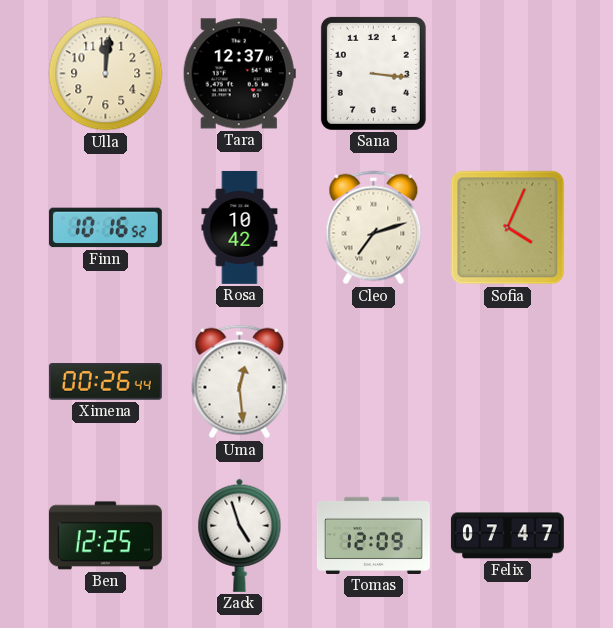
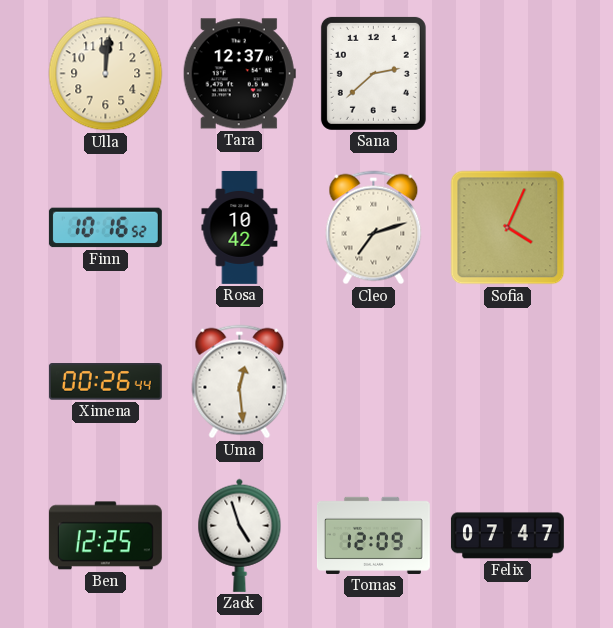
Sana: 3:16 -> 2:38
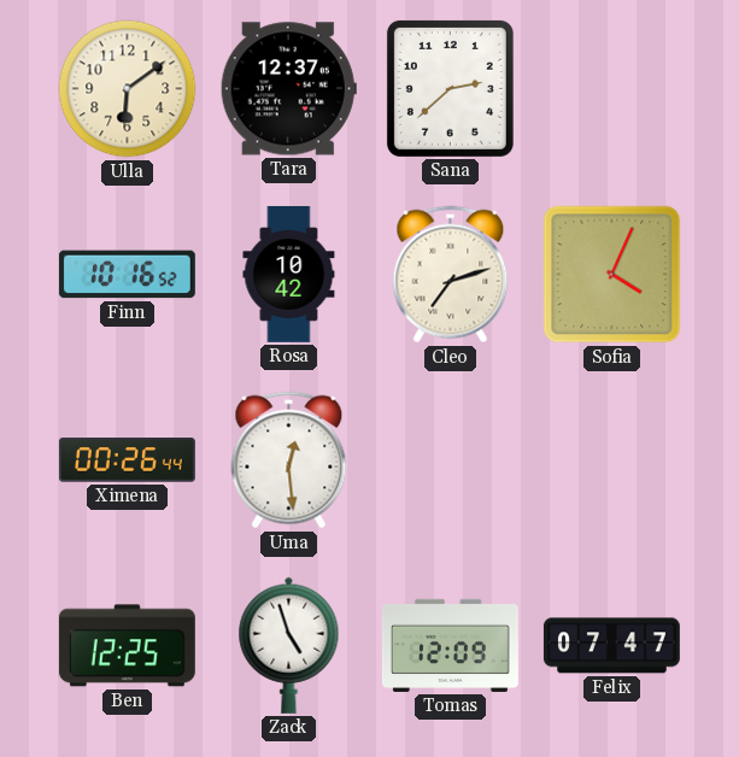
Ulla: 12:01 -> 6:09
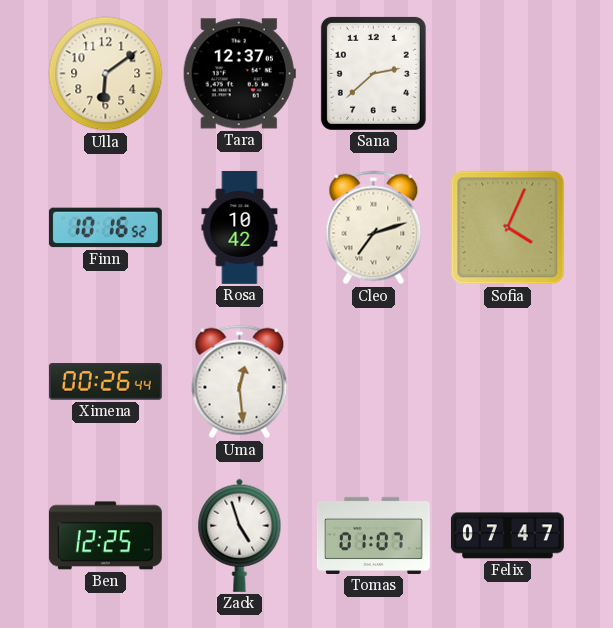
Tomas: 12:09 -> 01:07
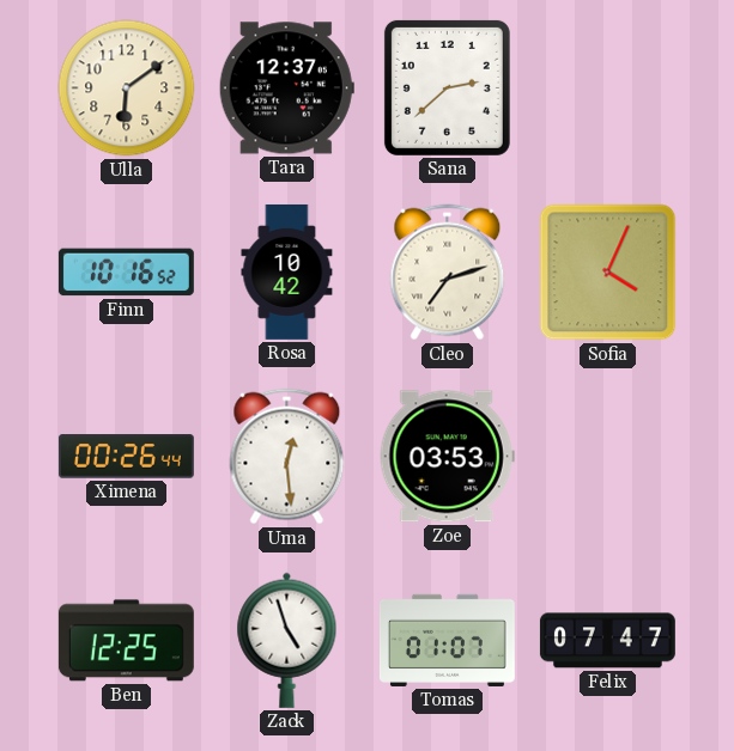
Zoe: none -> 03:53
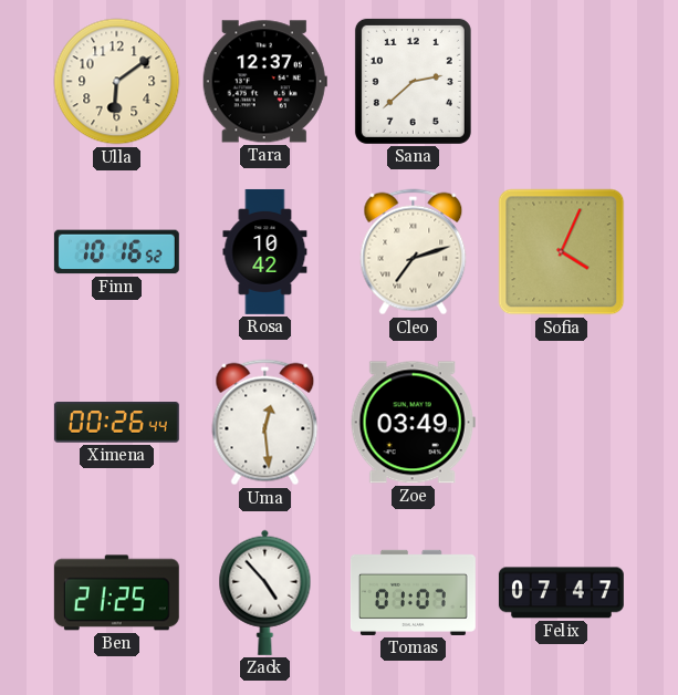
Zoe: 03:53 -> 03:49
Ben: 12:25 -> 21:25
Zack: 4:57 -> 4:53
